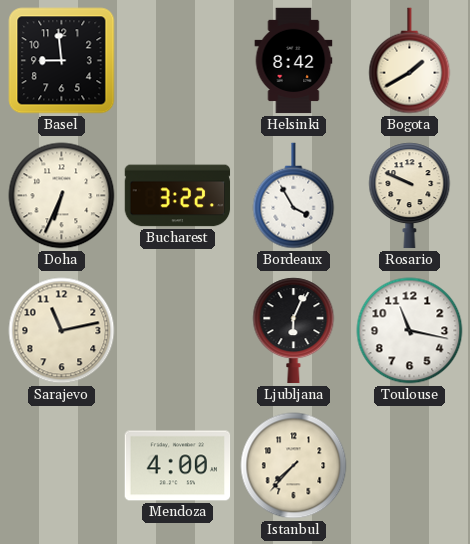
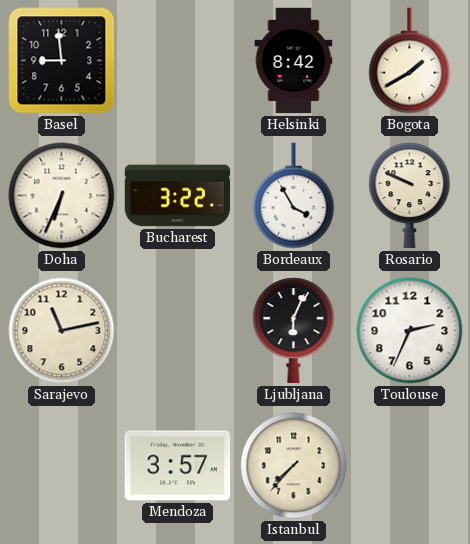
Toulouse: 11:17 -> 2:34
Mendoza: 4:00 -> 3:57
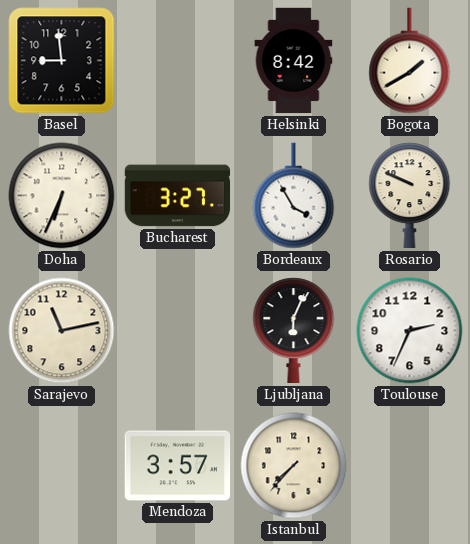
Bucharest: 3:22 -> 3:27
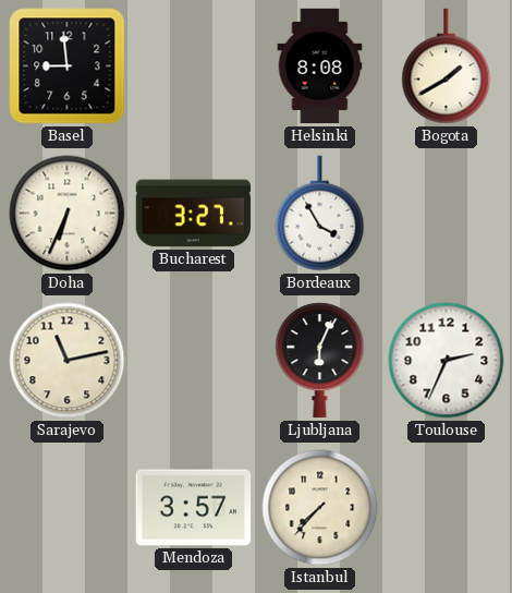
Helsinki: 8:42 -> 8:08
Rosario: 9:49 -> none
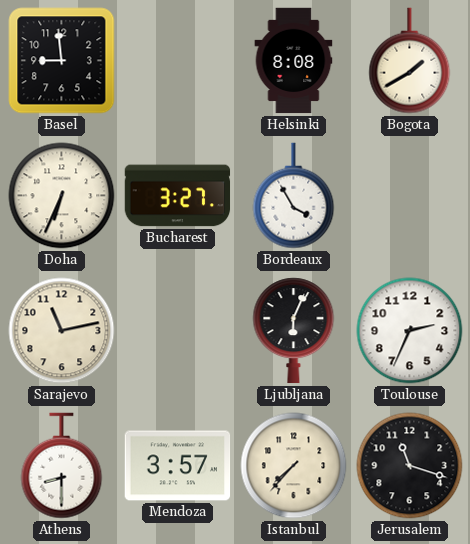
Athens: none -> 8:30
Jerusalem: none -> 11:18
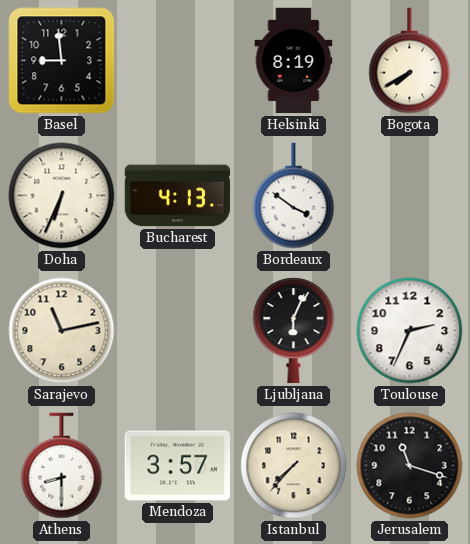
Helsinki: 8:08 -> 8:19
Bogota: 1:40 -> 7:40
Bucharest: 3:27 -> 4:13
Bordeaux: 3:55 -> 3:51
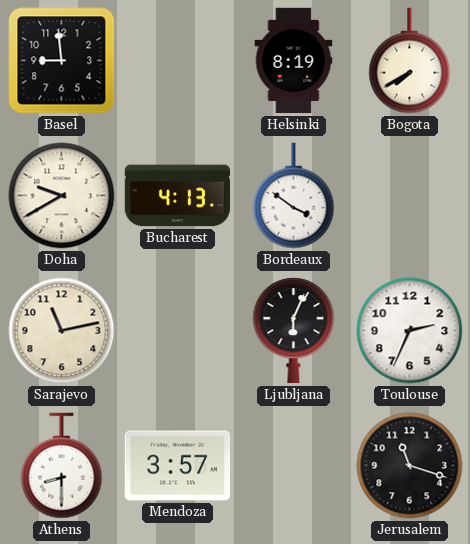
Doha: 6:34 -> 9:40
Istanbul: 7:37 -> none
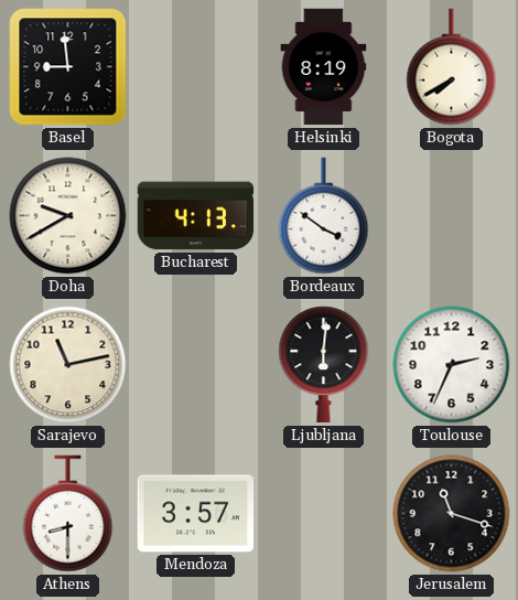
Ljubljana: 6:04 -> 6:01
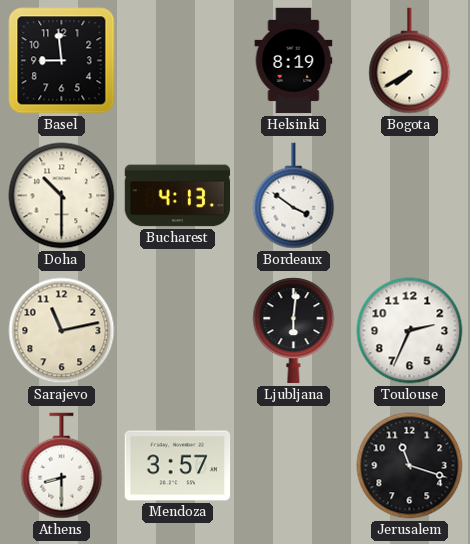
Doha: 9:40 -> 10:30
